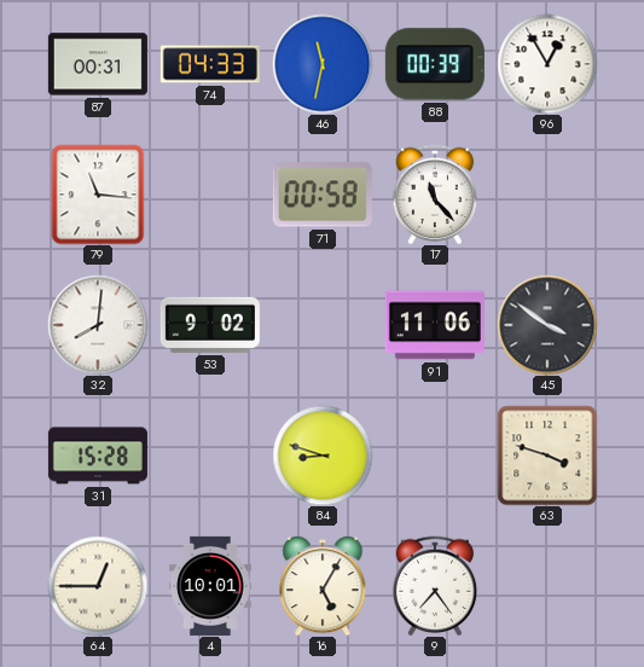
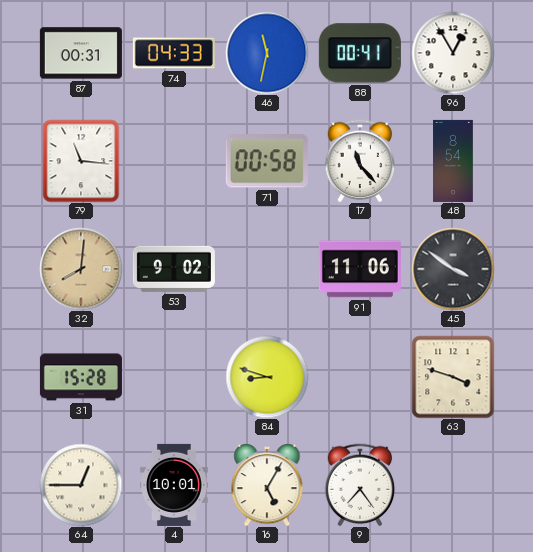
88: 00:39 -> 00:41
48: none -> 8:54
32 dial: white -> champagne
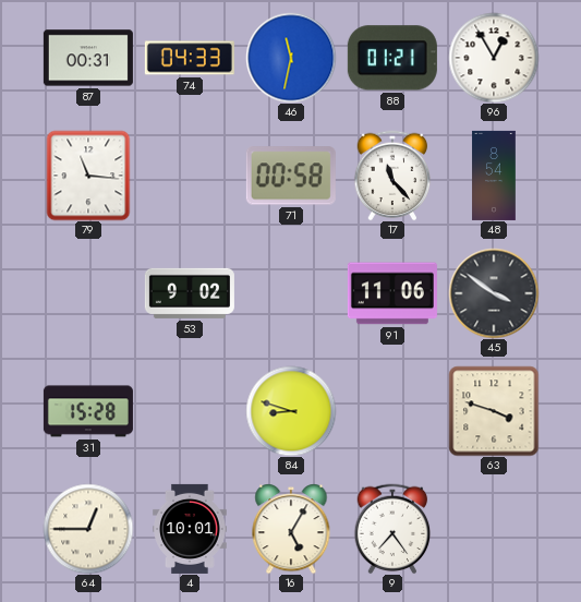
88: 00:41 -> 01:21
32: 8:01 -> none
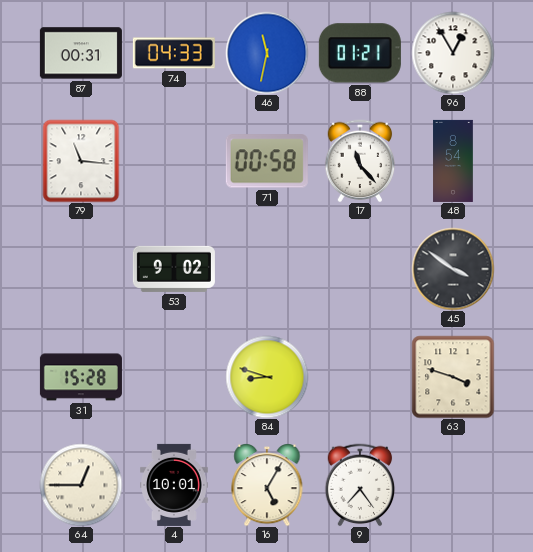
91: 11:06 -> none
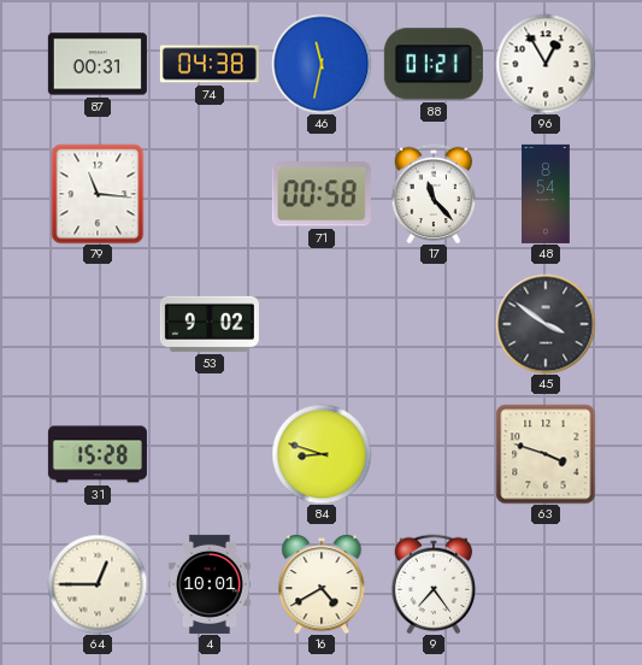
74: 04:33 -> 04:38
16: 5:05 -> 4:40
